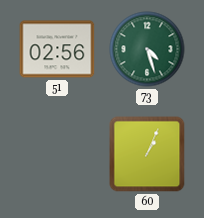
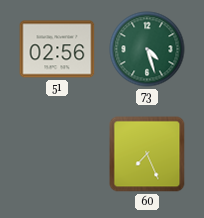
60: 1:04 -> 7:26
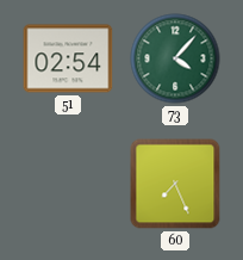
51: 02:56 -> 02:54
73: 4:27 -> 4:07
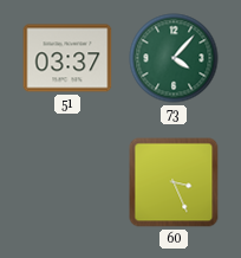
51: 02:54 -> 03:37
60: 7:26 -> 3:26
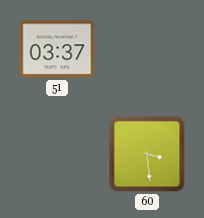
73: 4:07 -> none
60: 3:26 -> 3:29
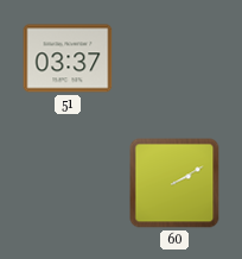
60: 3:29 -> 2:10
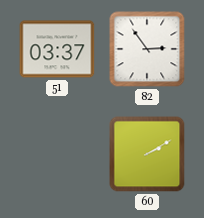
82: none -> 2:54
